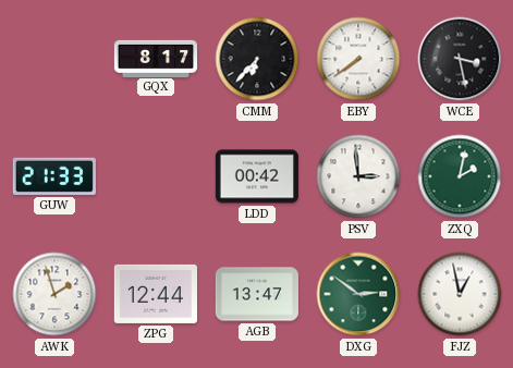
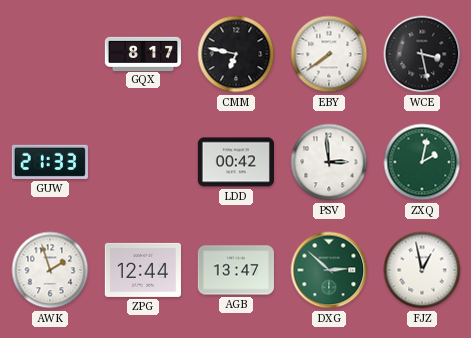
CMM: 6:37 -> 6:47
DXG: 2:51 -> 2:52
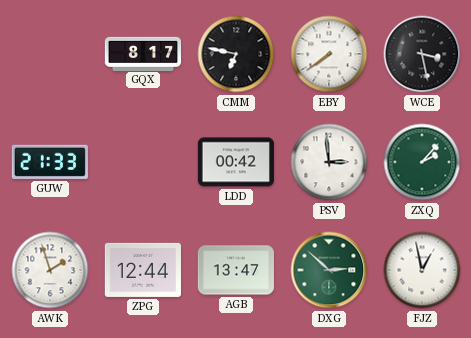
ZXQ: 2:02 -> 2:07
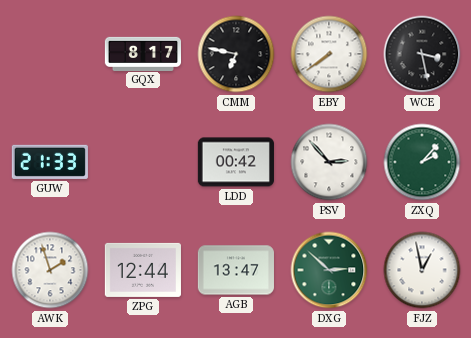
PSV: 2:59 -> 2:53
